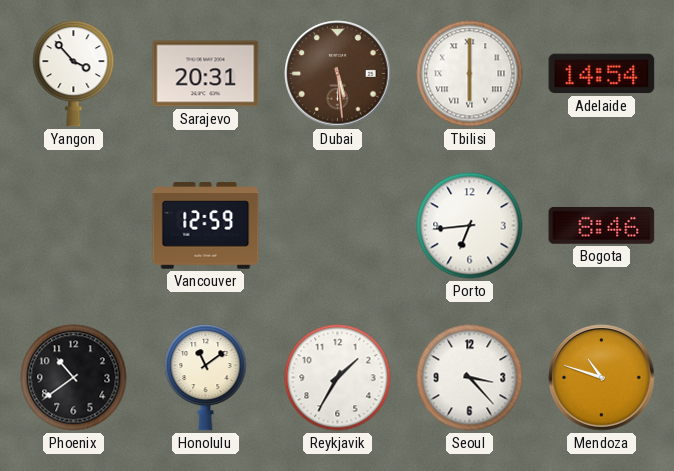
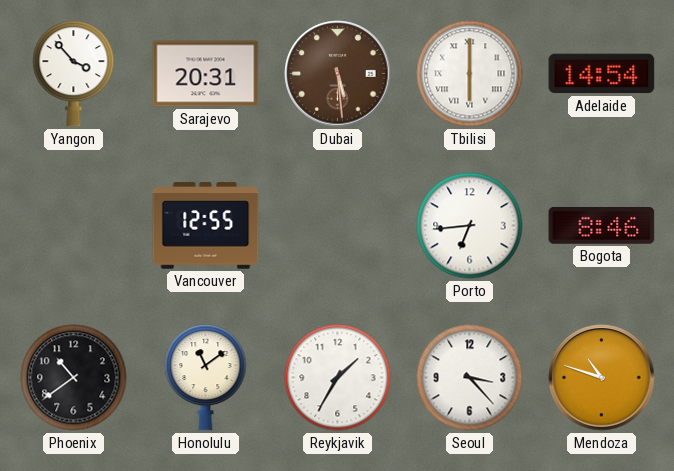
Vancouver: 12:59 -> 12:55
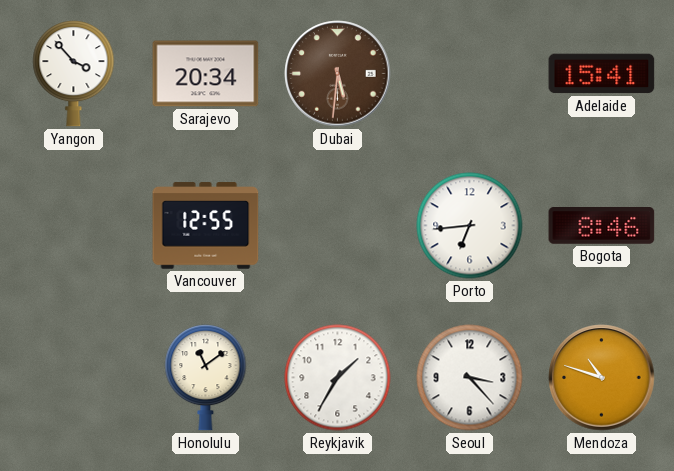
Sarajevo: 20:31 -> 20:34
Dubai: 5:29 -> 5:31
Tbilisi: 6:00 -> none
Adelaide: 14:54 -> 15:41
Phoenix: 10:39 -> none
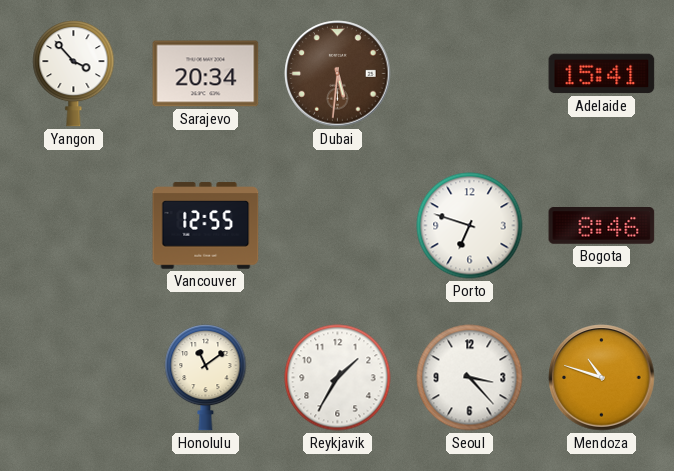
Porto: 6:44 -> 6:48
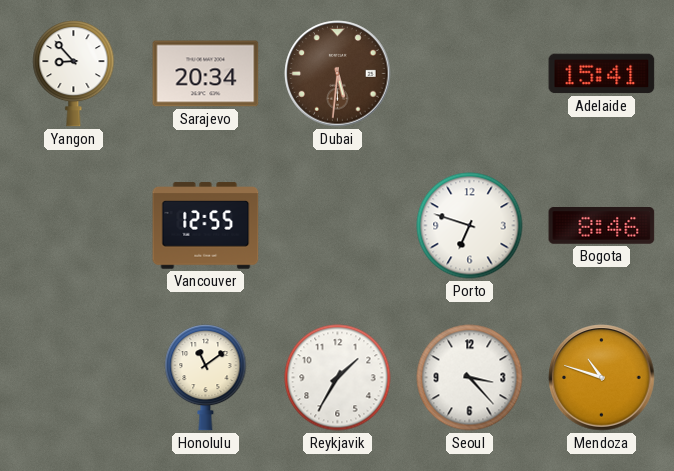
Yangon: 3:53 -> 8:53
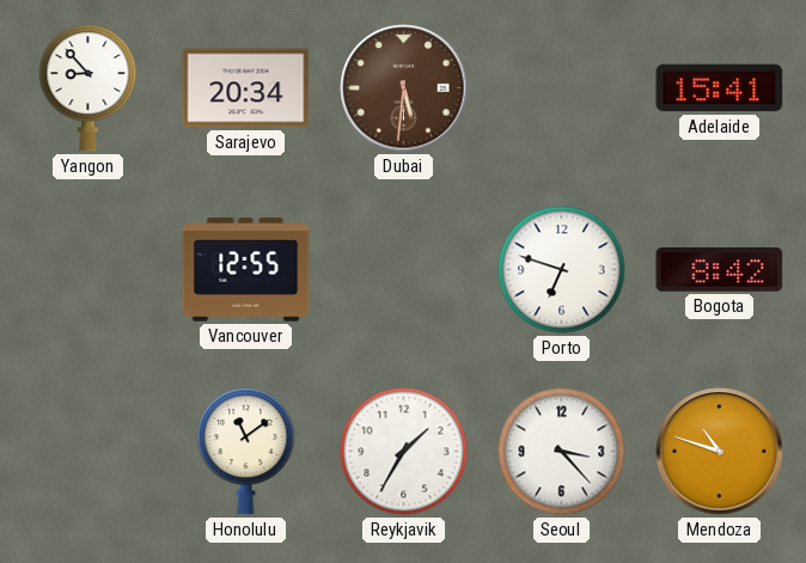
Bogota: 8:46 -> 8:42
